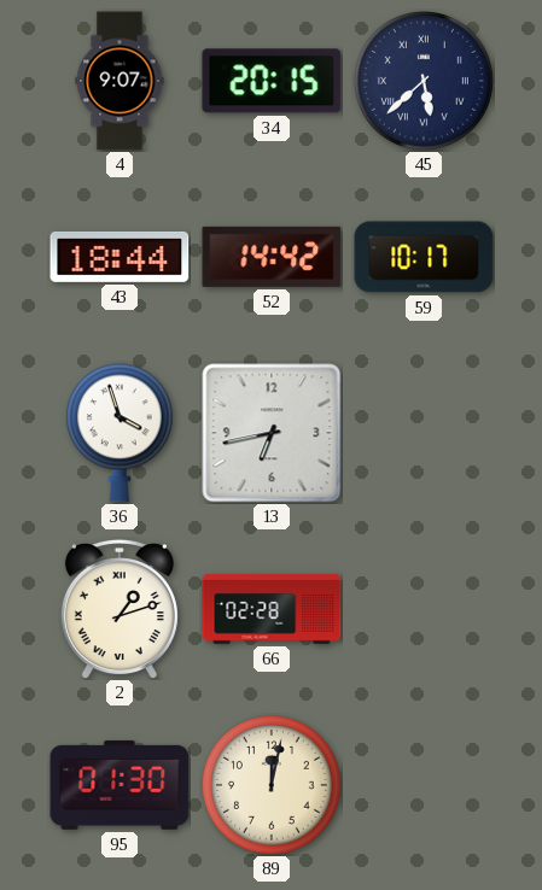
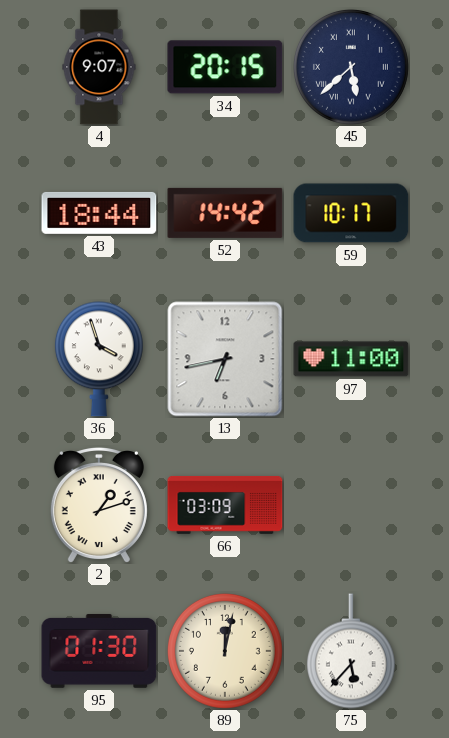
97: none -> 11:00
66: 02:28 -> 03:09
75: none -> 5:37
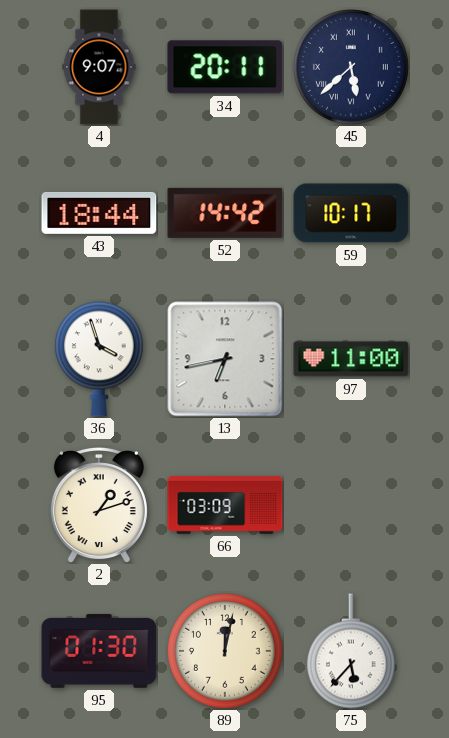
34: 20:15 -> 20:11
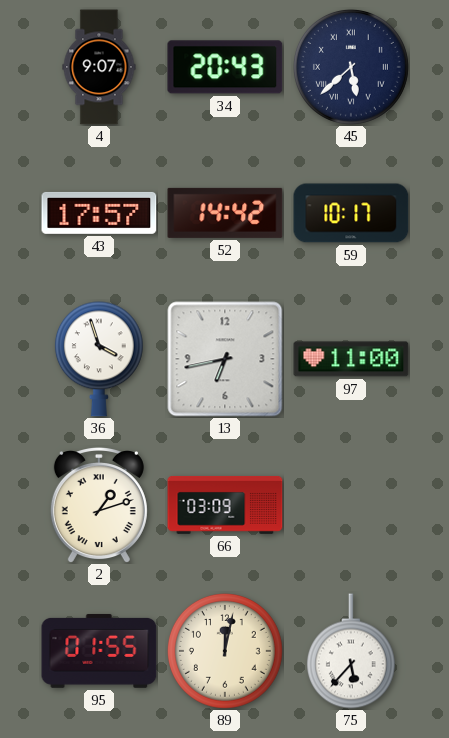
34: 20:11 -> 20:43
43: 18:44 -> 17:57
95: 01:30 -> 01:55
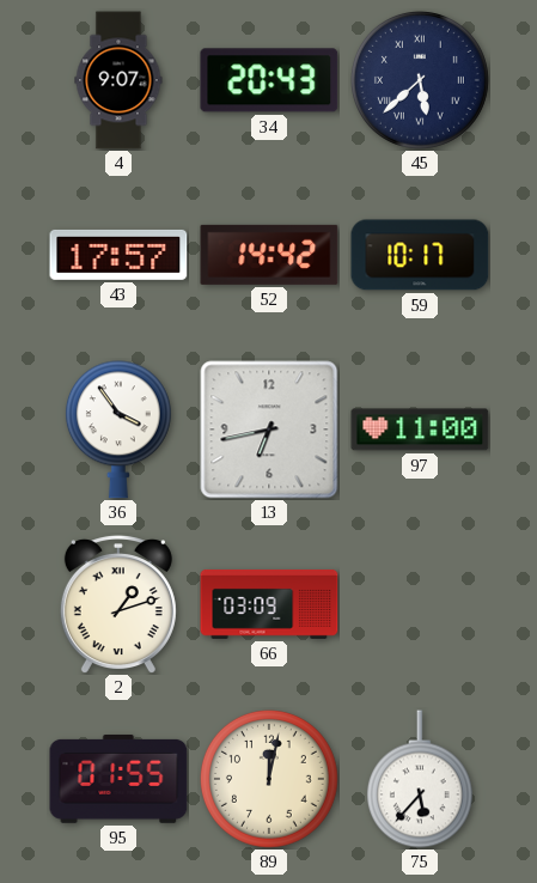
36: 3:57 -> 3:54
